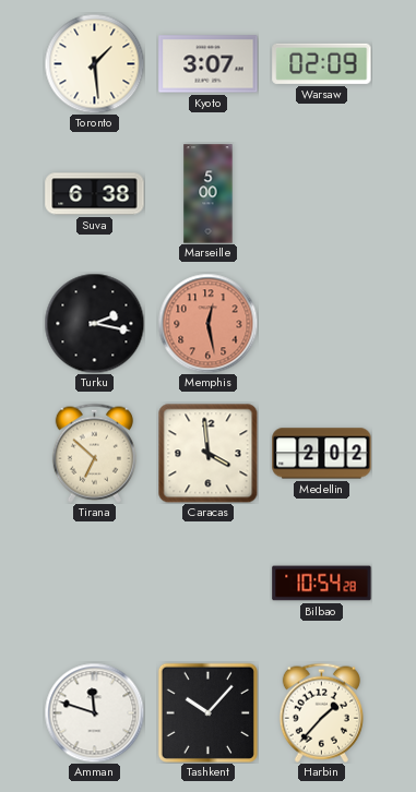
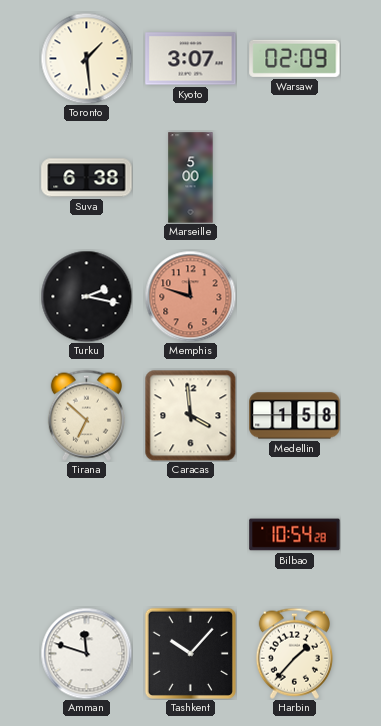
Memphis: 12:28 -> 11:48
Medellin: 2:02 -> 1:58
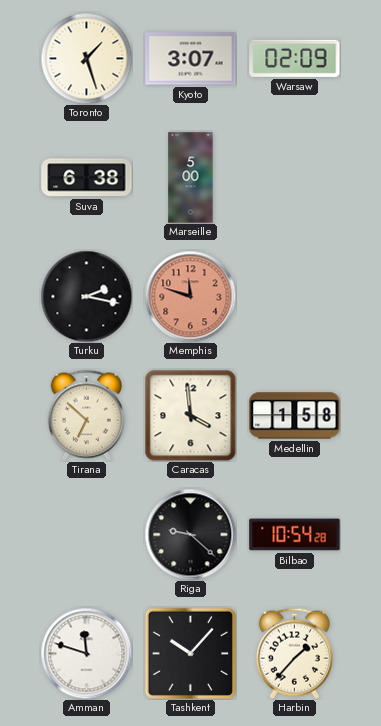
Toronto: 1:29 -> 1:27
Riga: none -> 9:22
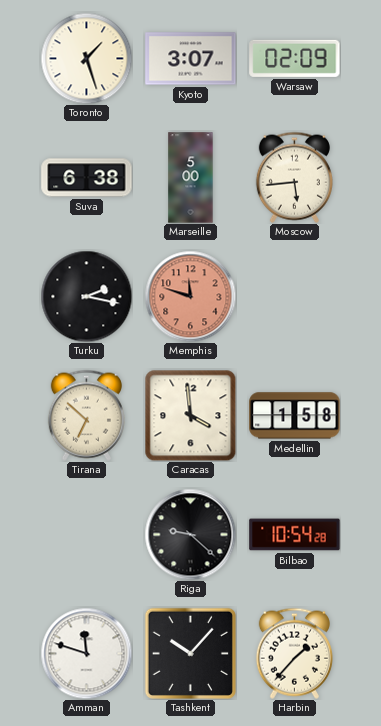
Moscow: none -> 5:44
